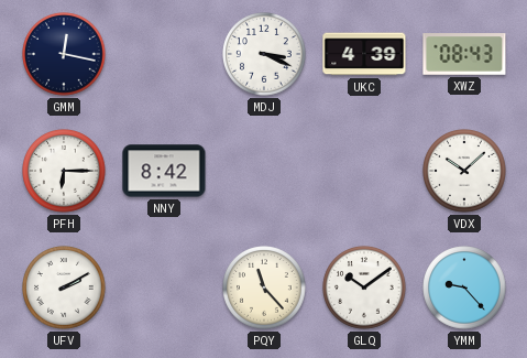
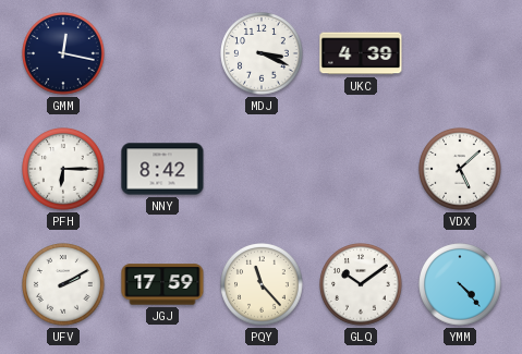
XWZ: 08:43 -> none
VDX: 10:08 -> 5:08
JGJ: none -> 17:59
YMM: 9:23 -> 4:23
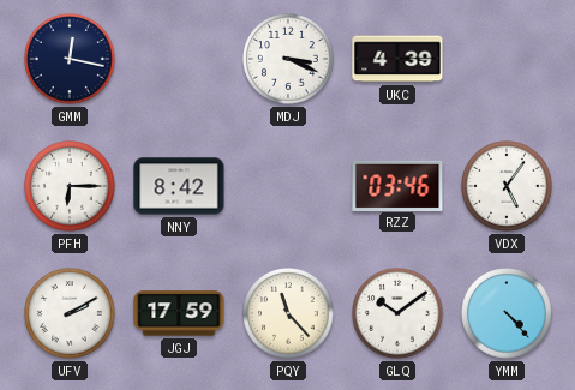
RZZ: none -> 03:46
VDX: 5:08 -> 5:06
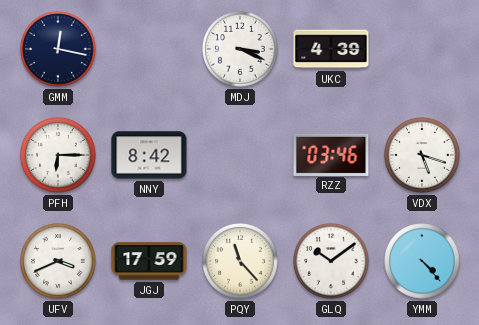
VDX: 5:06 -> 5:18
UFV: 2:10 -> 3:41
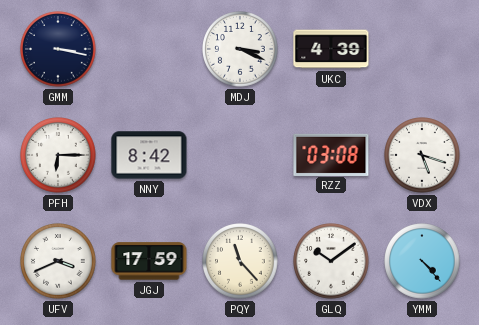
GMM: 12:17 -> 3:17
RZZ: 03:46 -> 03:08
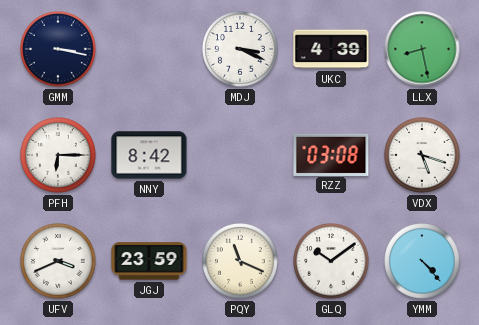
LLX: none -> 8:28
JGJ: 17:59 -> 23:59
PQY: 11:23 -> 11:19
